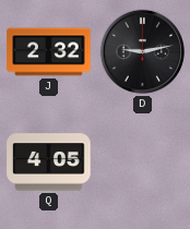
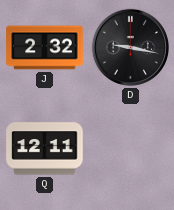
D: 9:13 -> 9:17
Q: 4:05 -> 12:11
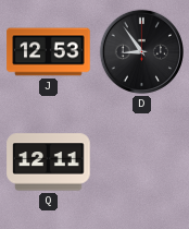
J: 2:32 -> 12:53
D: 9:17 -> 8:54
